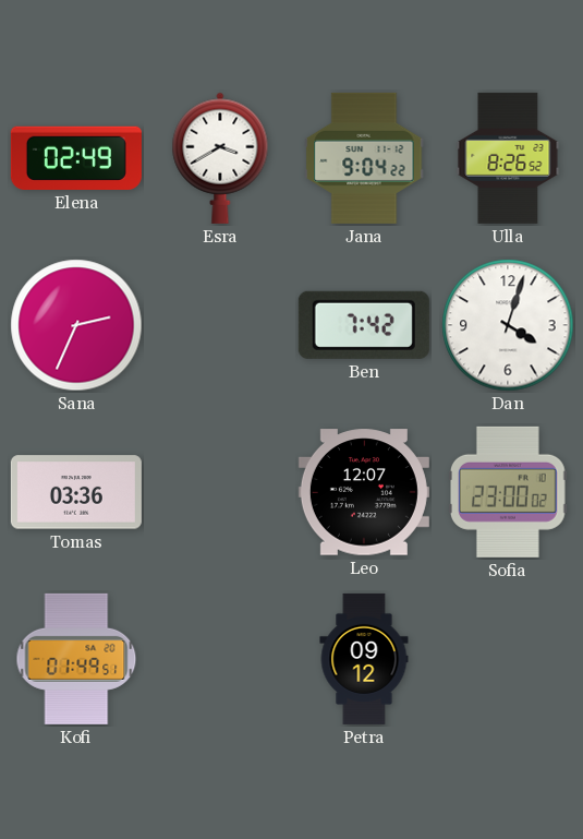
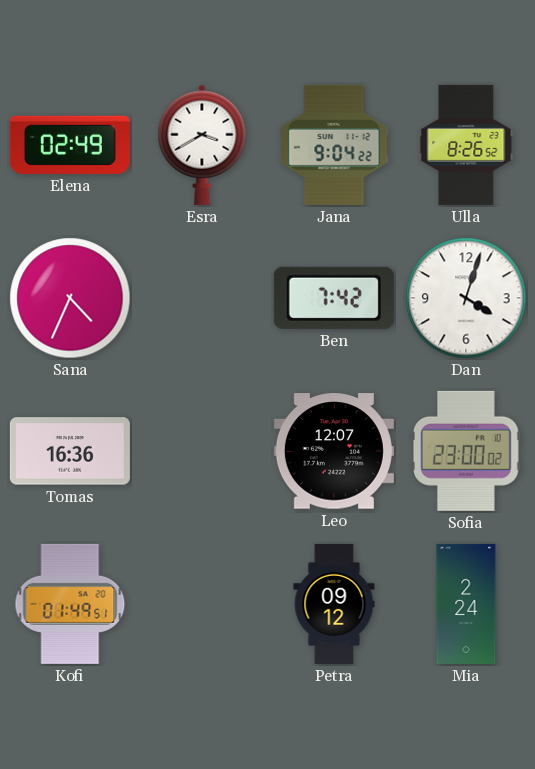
Sana: 2:34 -> 4:34
Tomas: 03:36 -> 16:36
Mia: none -> 2:24
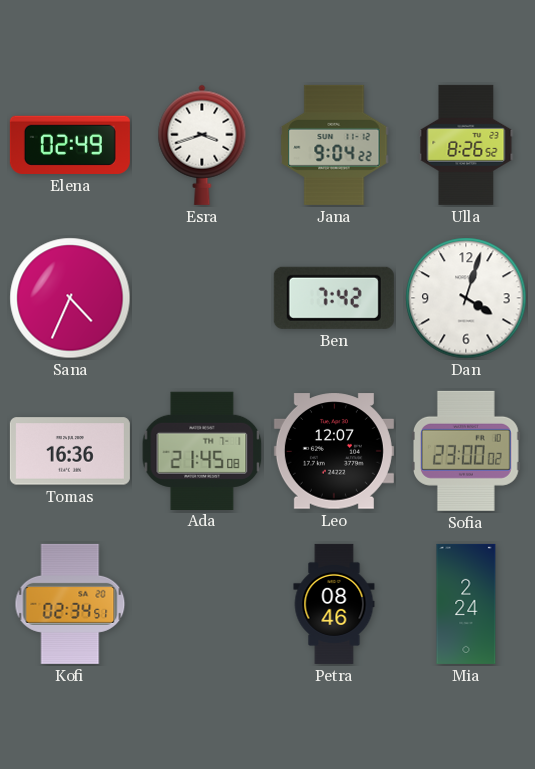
Esra: 3:40 -> 3:42
Ada: none -> 21:45
Kofi: 01:49 -> 02:34
Petra: 09:12 -> 08:46
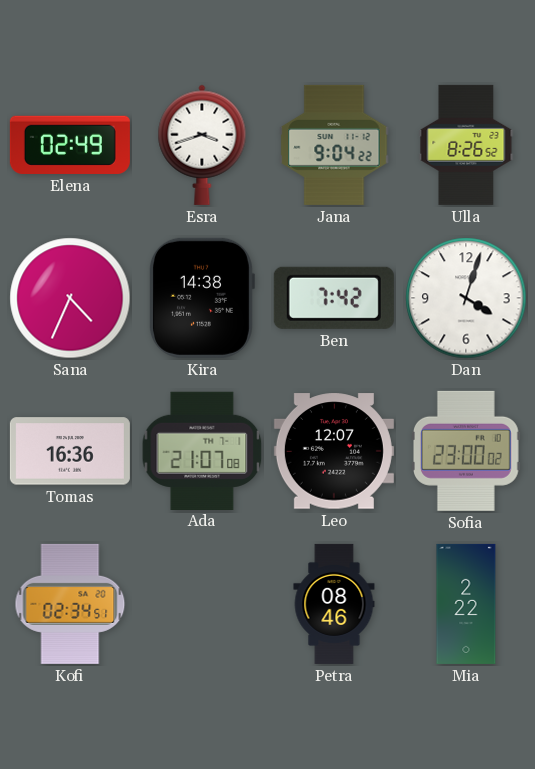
Kira: none -> 14:38
Ada: 21:45 -> 21:07
Mia: 2:24 -> 2:22
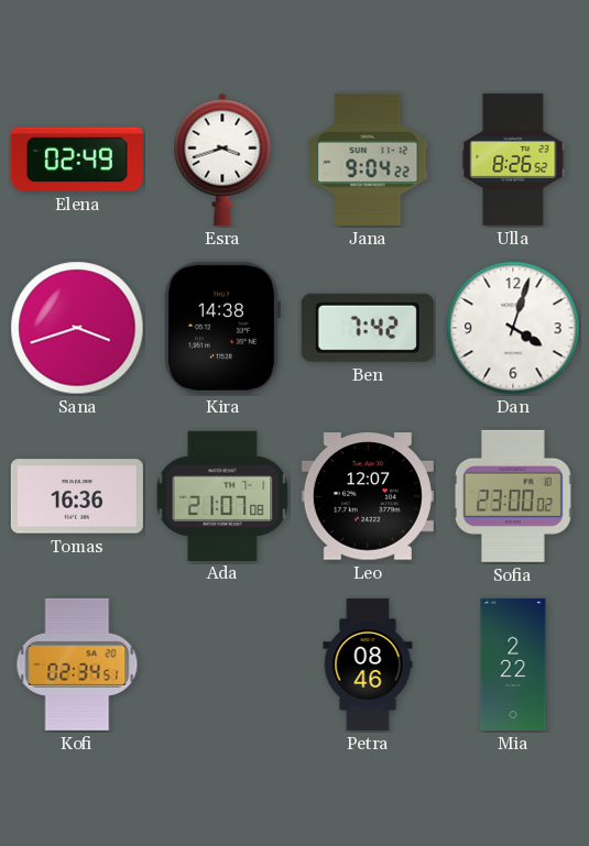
Sana: 4:34 -> 3:42
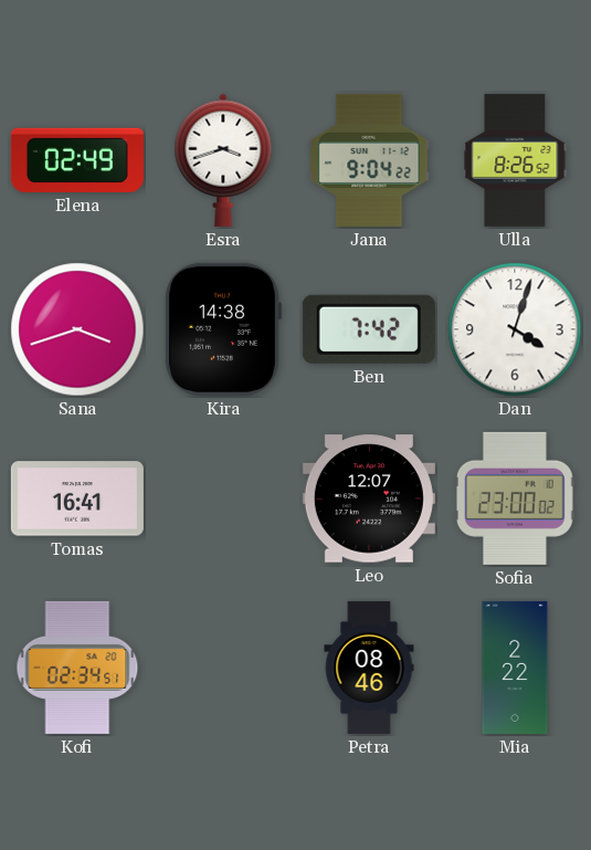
Tomas: 16:36 -> 16:41
Ada: 21:07 -> none
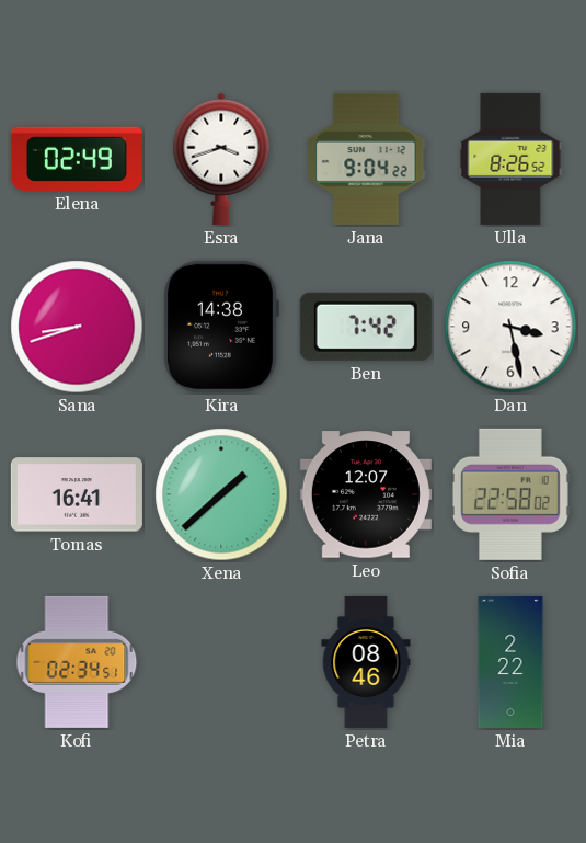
Sana: 3:42 -> 8:42
Dan: 4:03 -> 3:28
Xena: none -> 1:38
Sofia: 23:00 -> 22:58
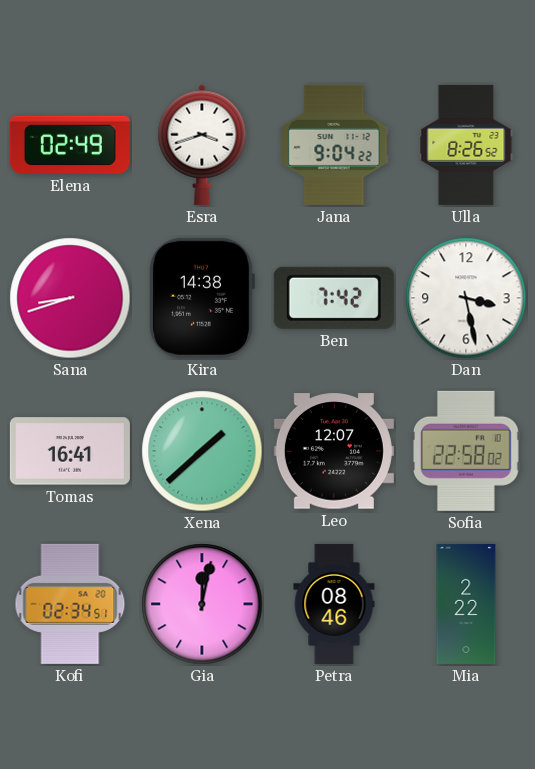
Gia: none -> 12:02
